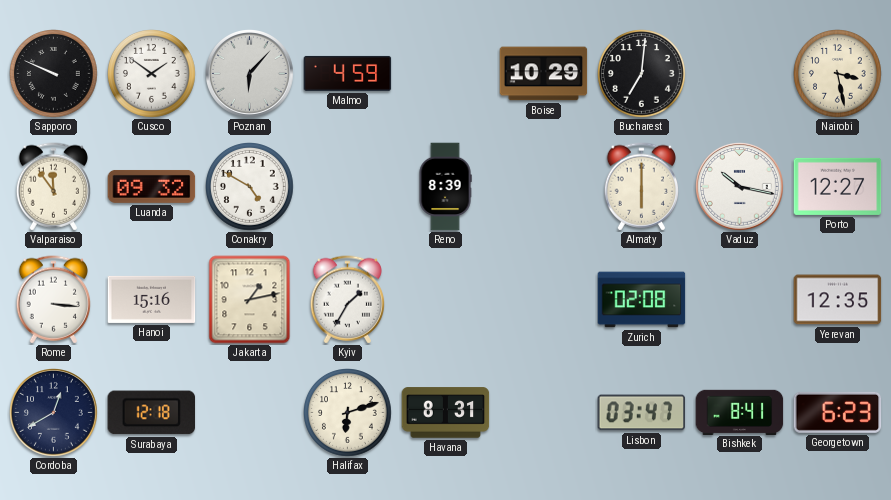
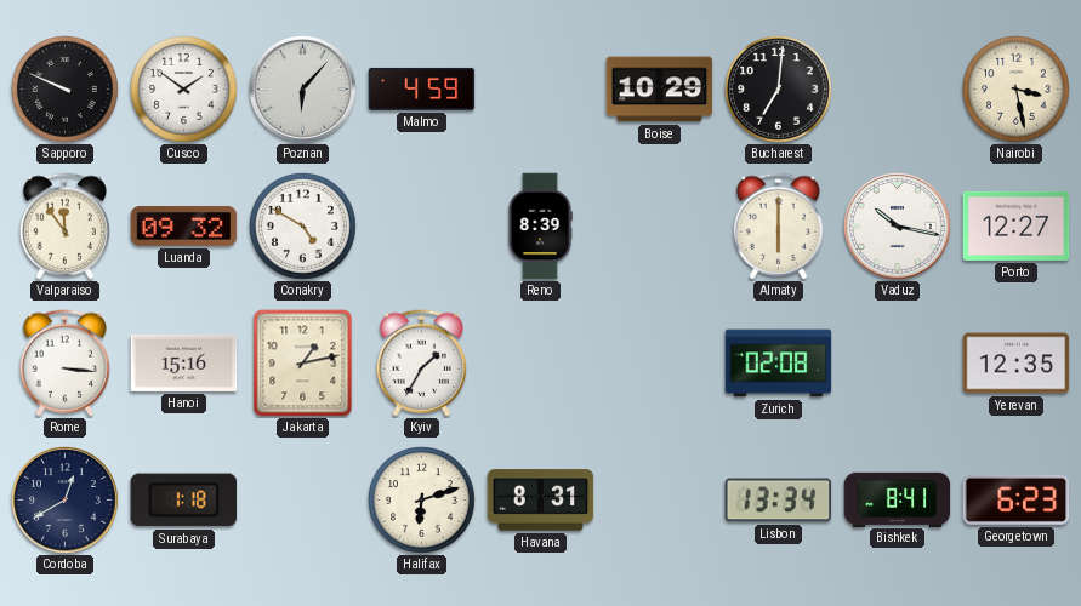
Surabaya: 12:18 -> 1:18
Lisbon: 03:47 -> 13:34
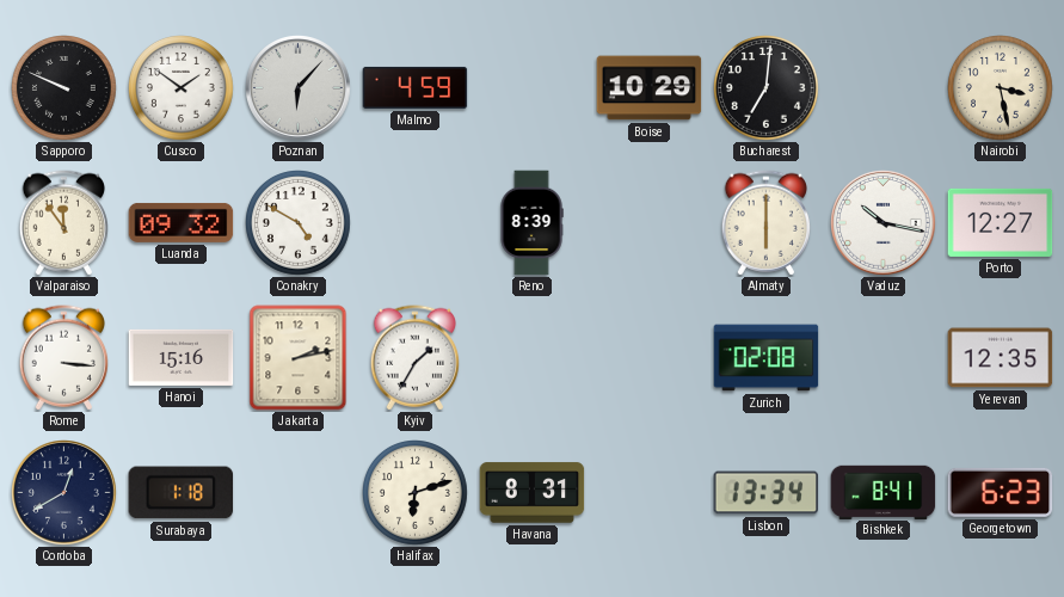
Jakarta: 1:13 -> 2:13
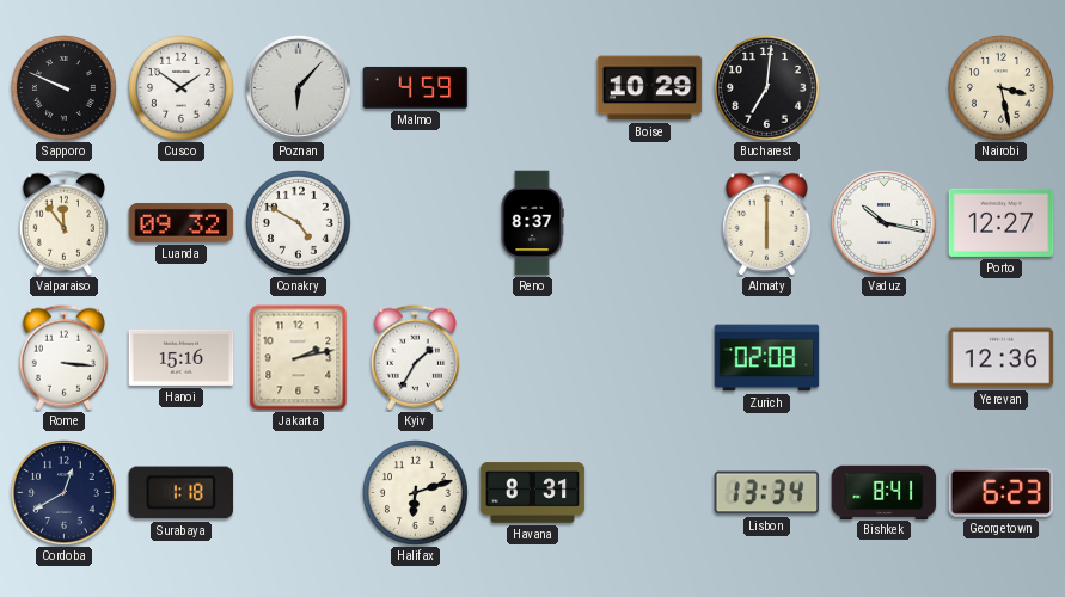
Reno: 8:39 -> 8:37
Yerevan: 12:35 -> 12:36
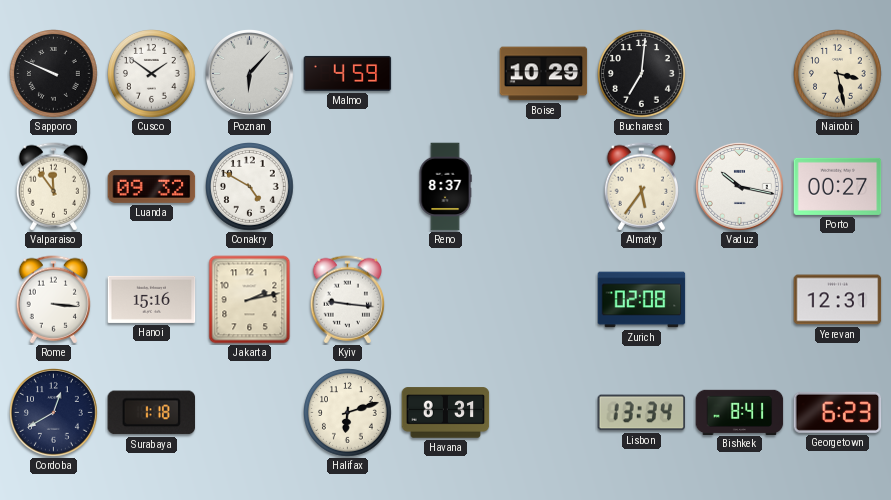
Almaty: 6:00 -> 5:36
Porto: 12:27 -> 00:27
Kyiv: 1:35 -> 9:16
Yerevan: 12:36 -> 12:31
